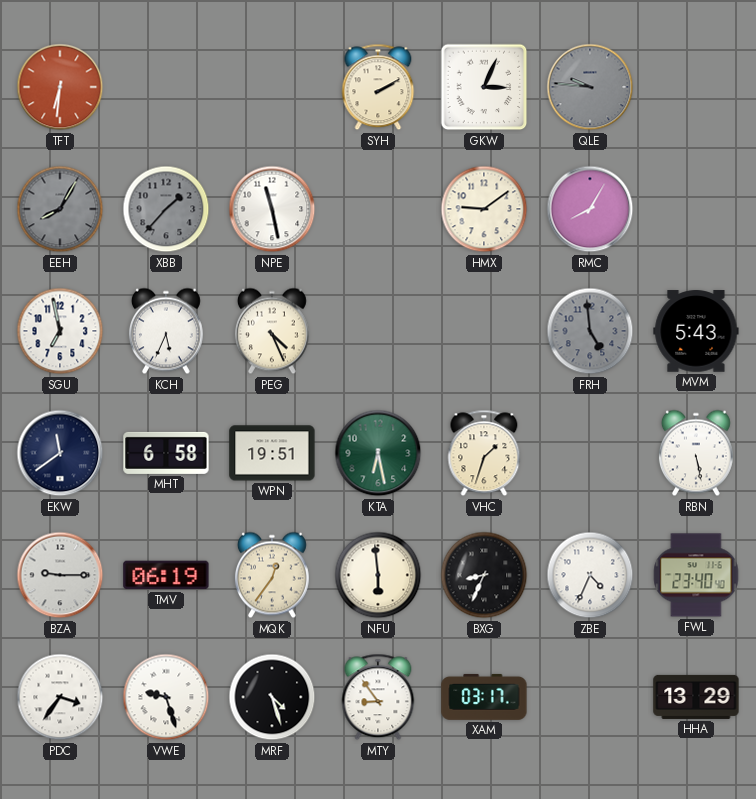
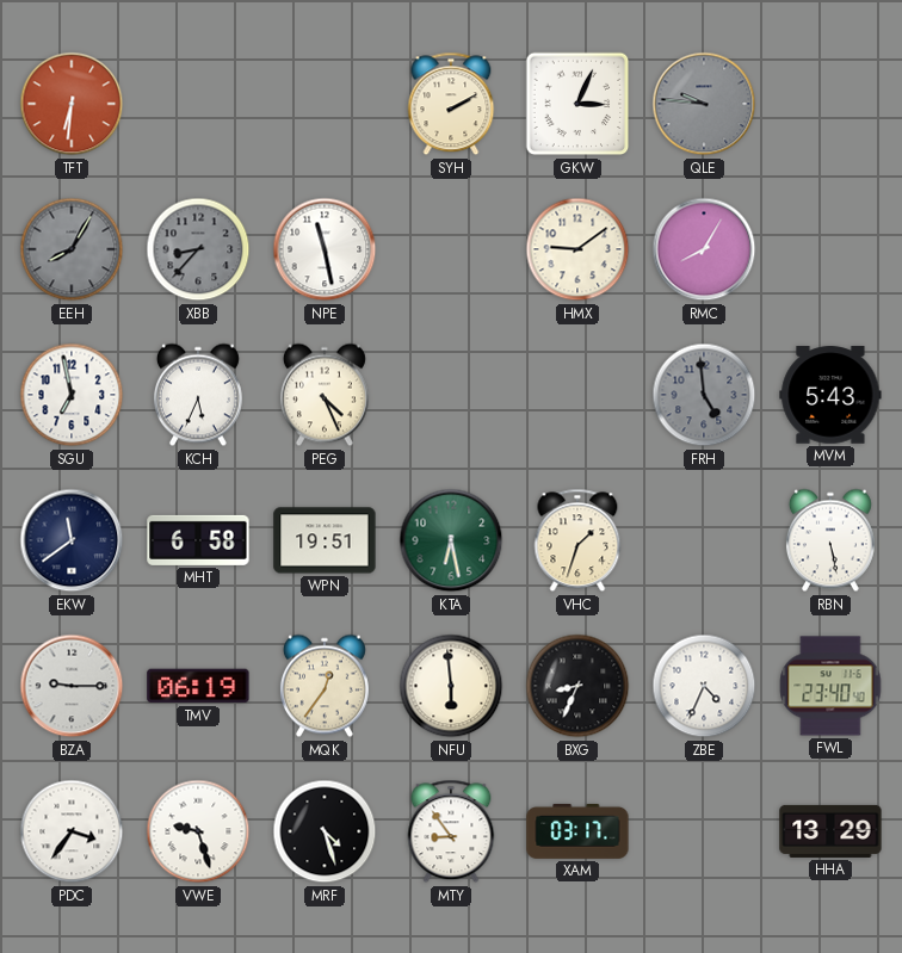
XBB: 1:37 -> 8:37
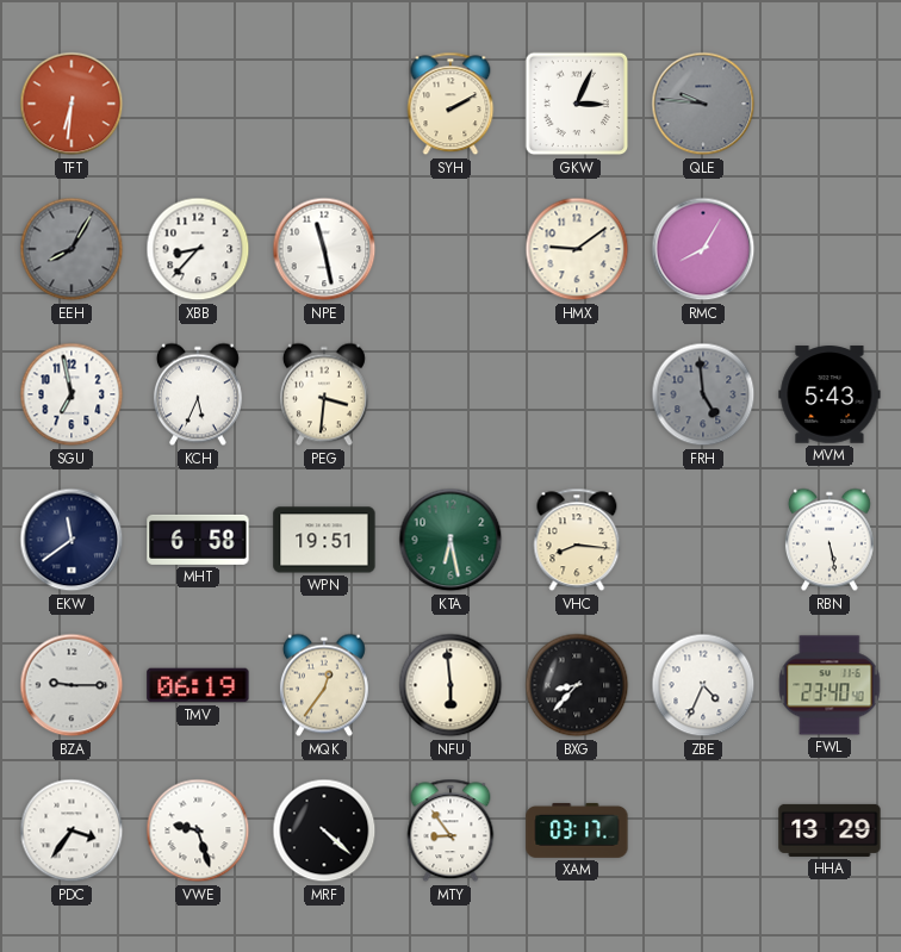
XBB dial: grey -> white
PEG: 4:26 -> 3:31
VHC: 1:33 -> 8:16
BXG: 8:34 -> 8:37
MRF: 4:27 -> 4:22
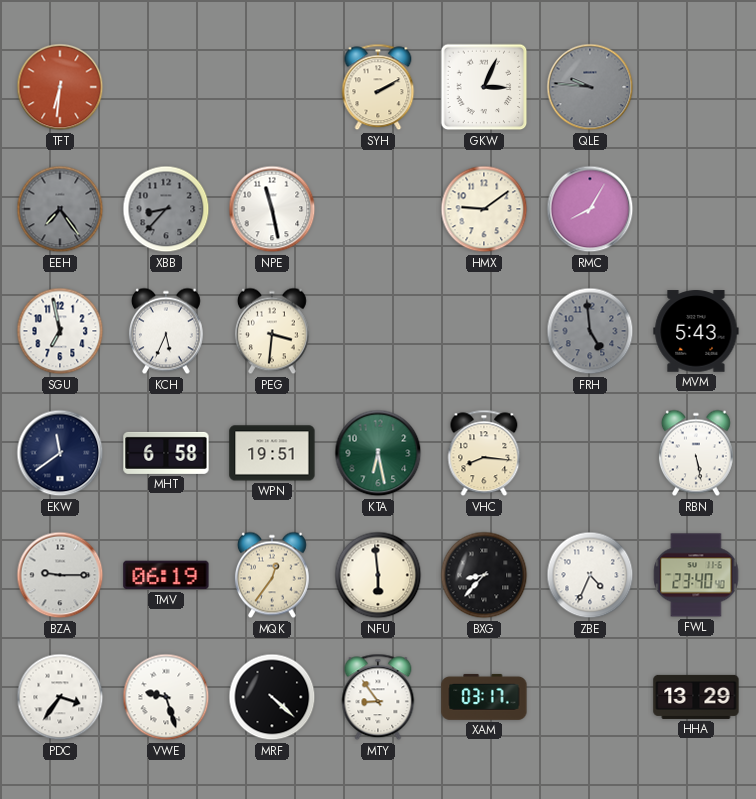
EEH: 8:05 -> 7:24
XBB dial: white -> grey
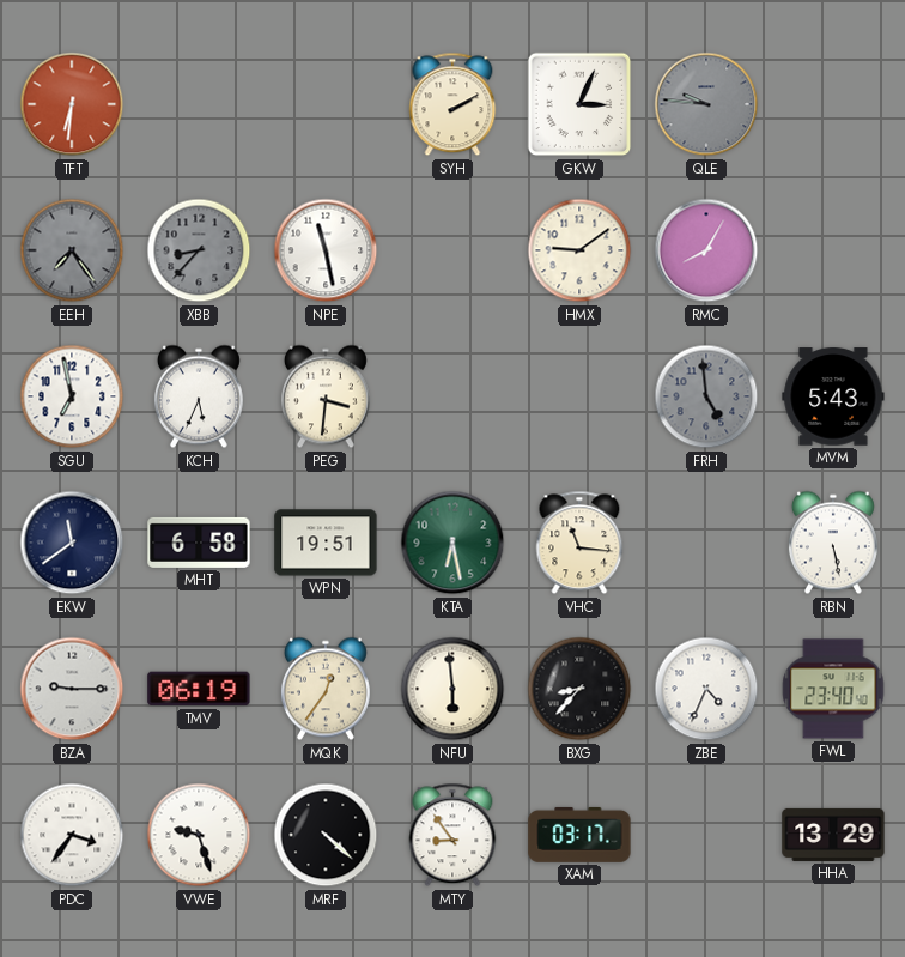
VHC: 8:16 -> 11:16
